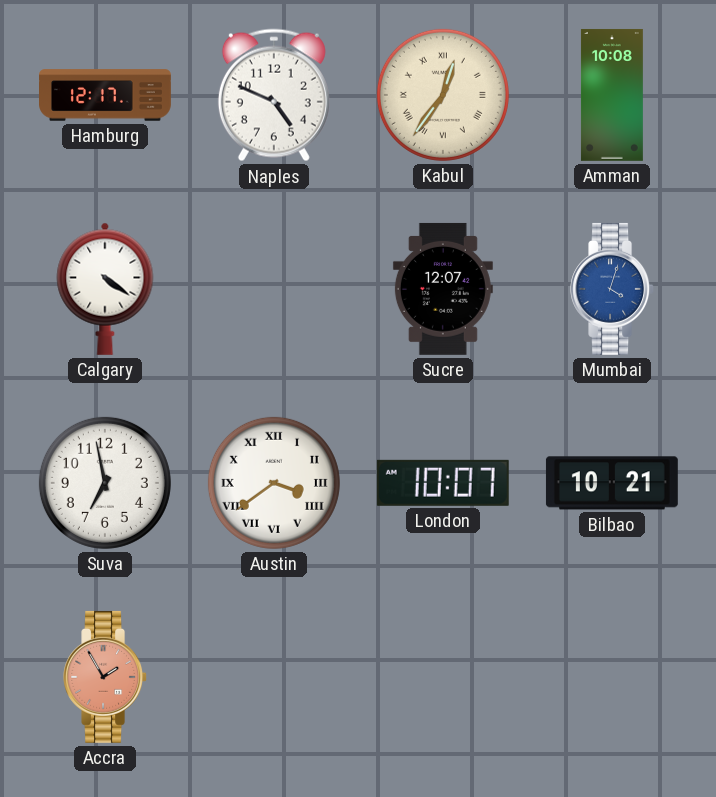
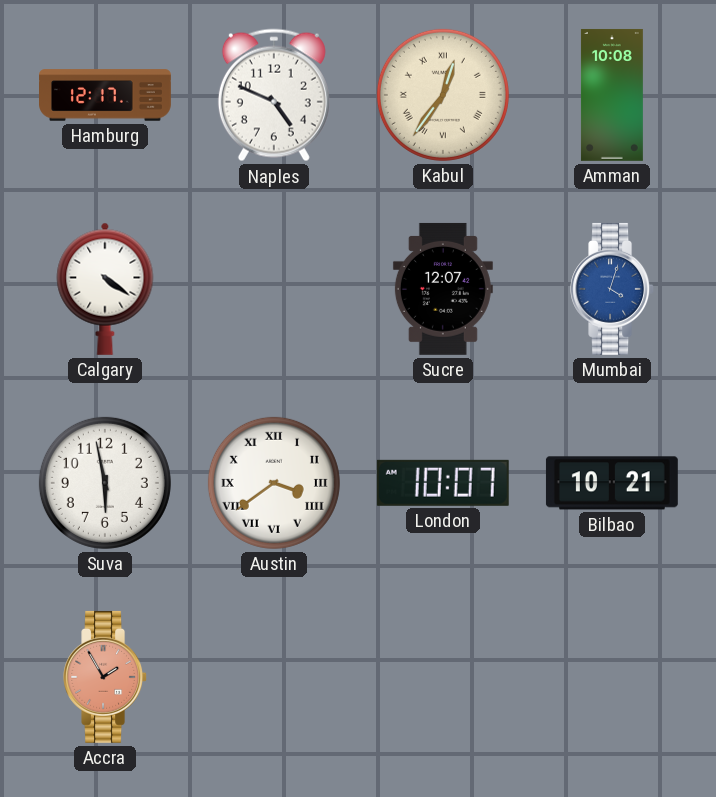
Suva: 6:58 -> 5:58
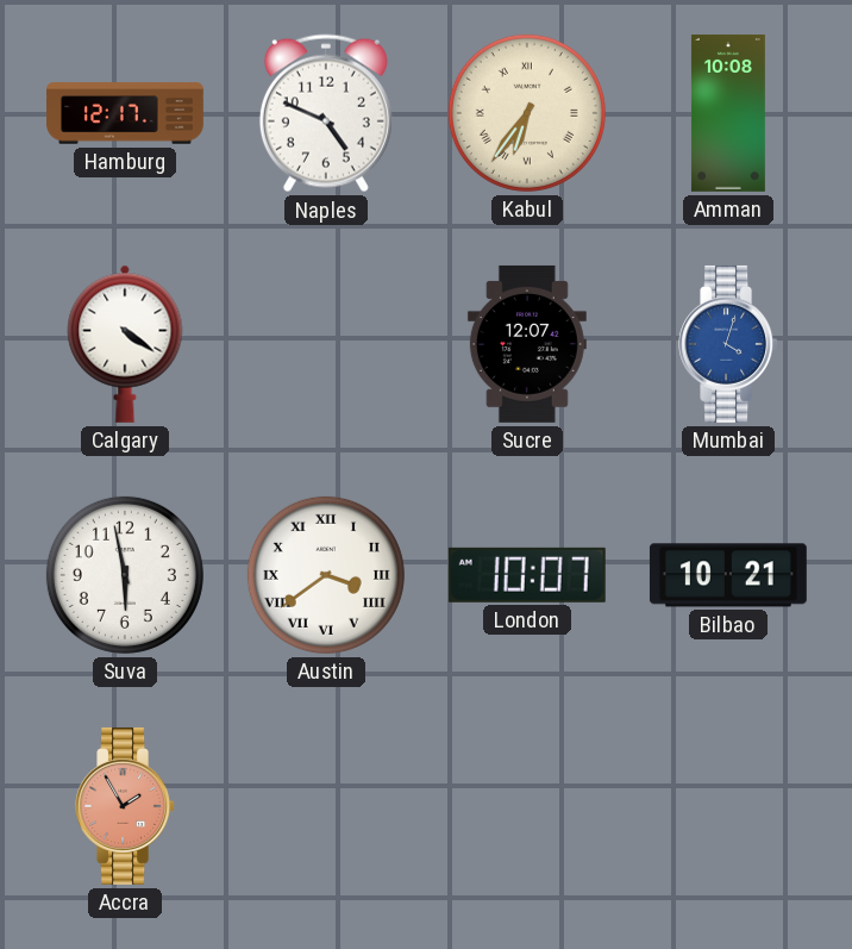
Kabul: 12:36 -> 6:36
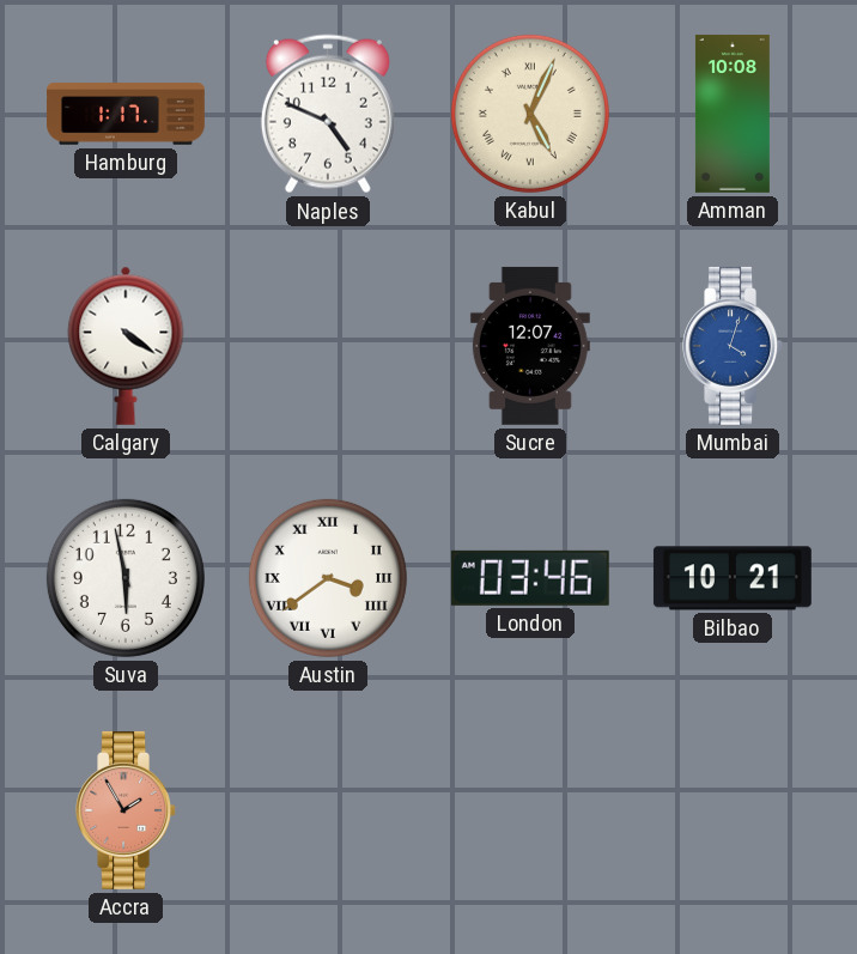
Hamburg: 12:17 -> 1:17
Kabul: 6:36 -> 5:04
London: 10:07 -> 03:46
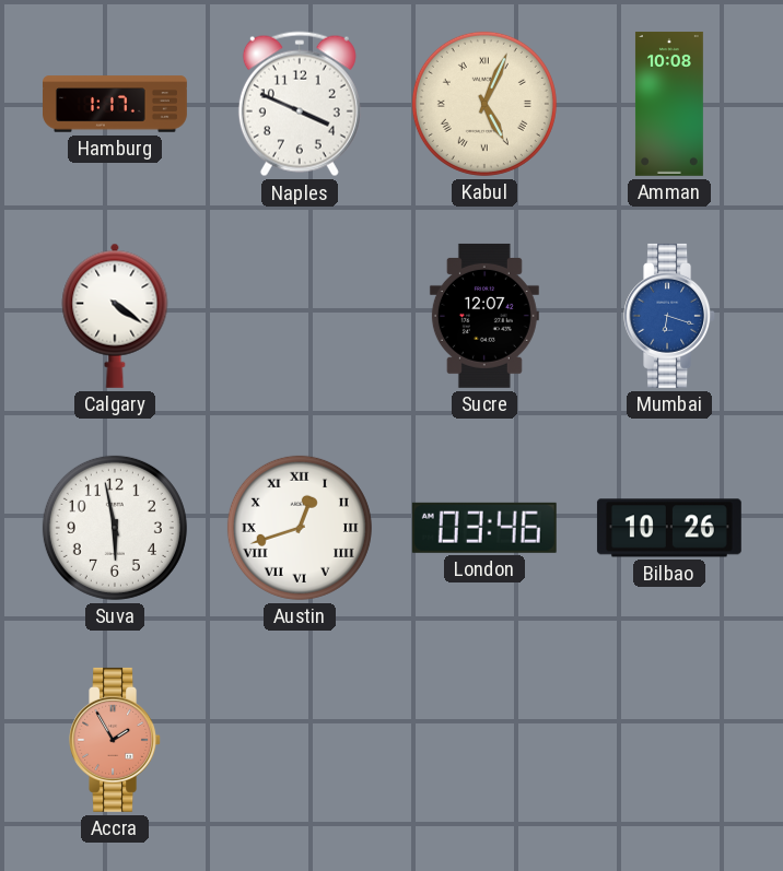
Naples: 4:49 -> 3:49
Mumbai: 4:03 -> 6:18
Austin: 3:39 -> 12:42
Bilbao: 10:21 -> 10:26
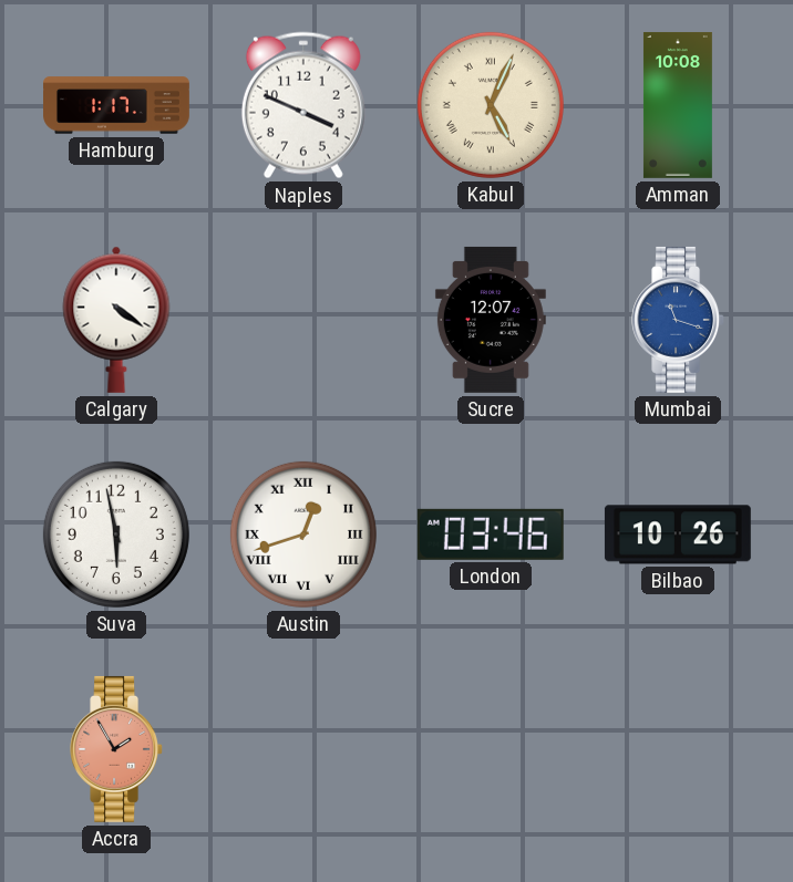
Mumbai: 6:18 -> 11:18
